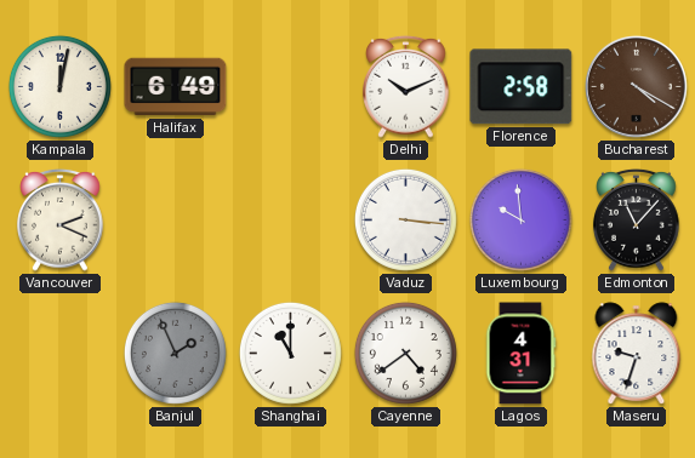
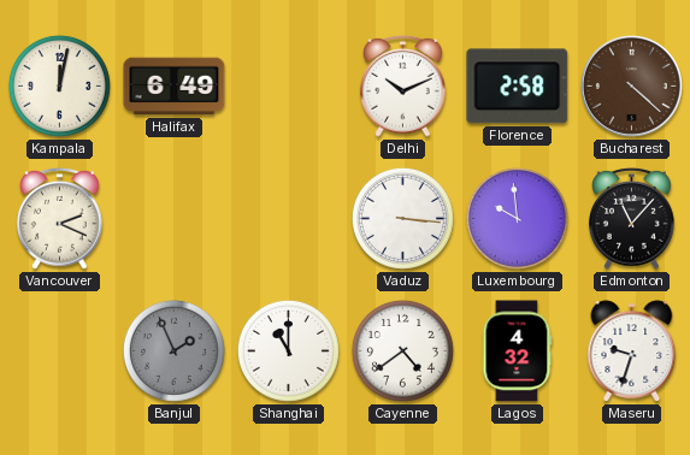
Bucharest: 4:20 -> 4:22
Lagos: 4:31 -> 4:32
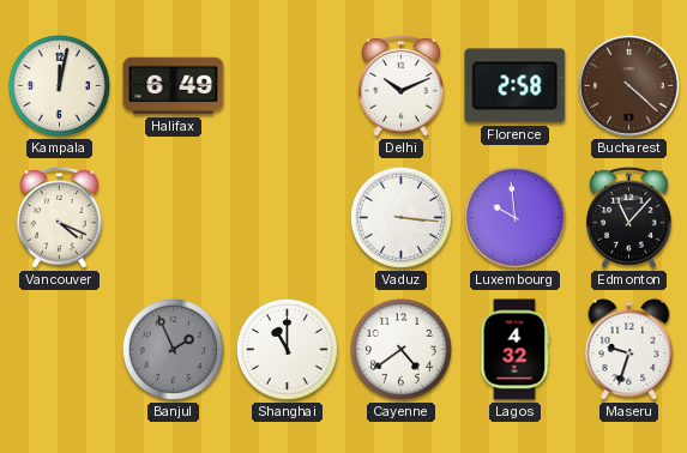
Vancouver: 2:19 -> 4:19
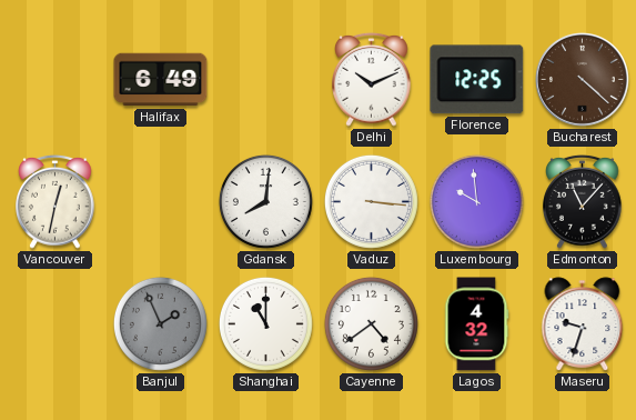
Kampala: 12:02 -> none
Florence: 2:58 -> 12:25
Vancouver: 4:19 -> 12:32
Gdansk: none -> 8:01
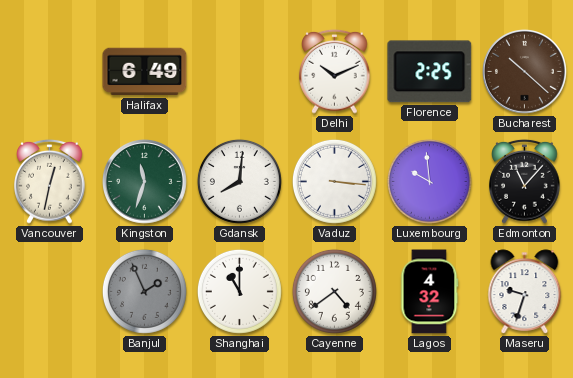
Florence: 12:25 -> 2:25
Bucharest: 4:22 -> 10:22
Kingston: none -> 11:33
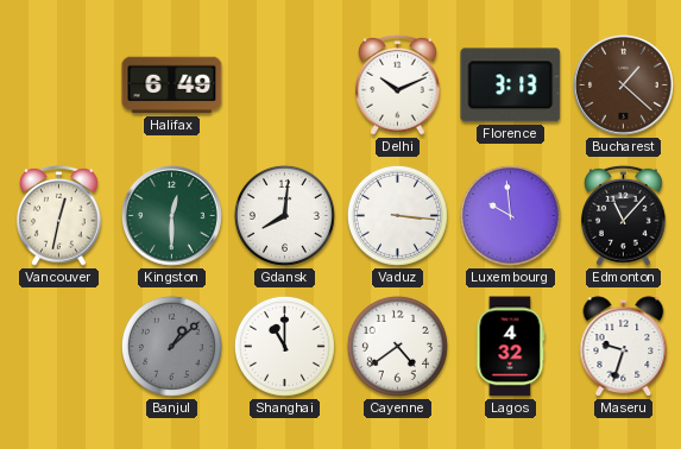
Florence: 2:25 -> 3:13
Bucharest: 10:22 -> 1:22
Kingston: 11:33 -> 12:30
Banjul: 1:56 -> 1:08
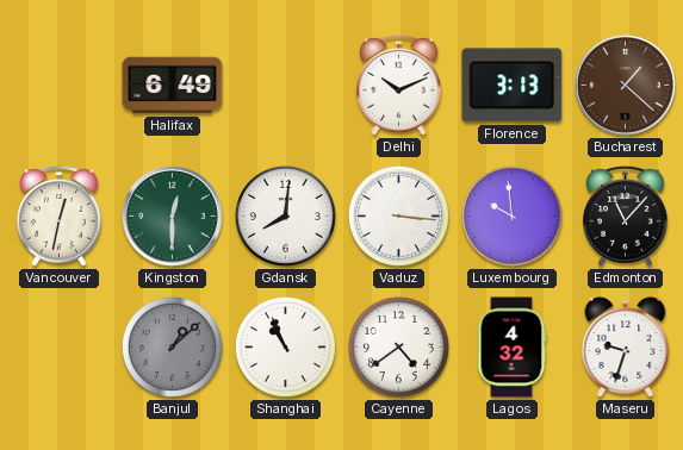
Shanghai: 11:00 -> 10:56
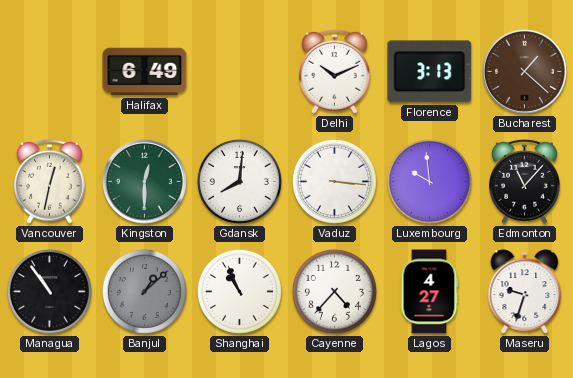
Managua: none -> 10:54
Cayenne: 4:39 -> 4:37
Lagos: 4:32 -> 4:27
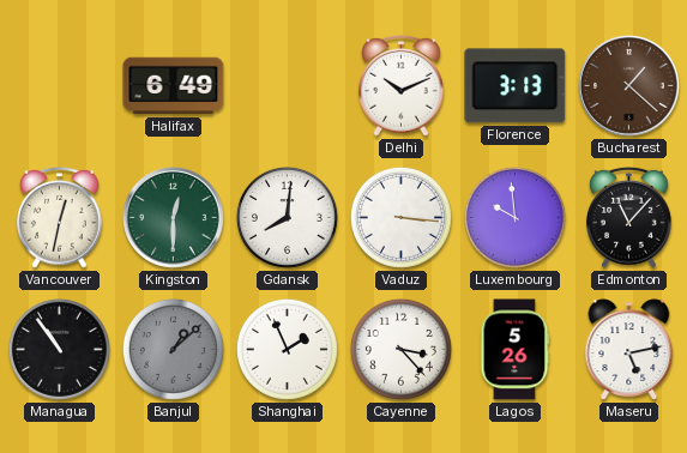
Shanghai: 10:56 -> 1:56
Cayenne: 4:37 -> 3:23
Lagos: 4:27 -> 5:26
Maseru: 9:33 -> 5:13
